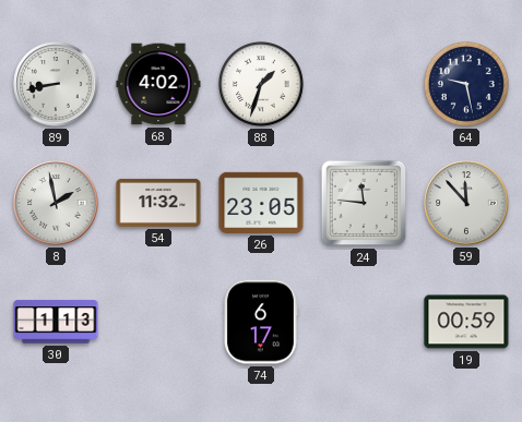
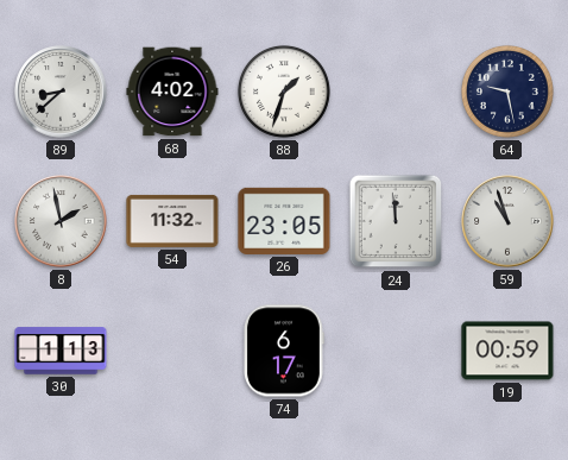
89: 8:43 -> 8:38
24: 11:46 -> 11:59
59: 11:53 -> 10:57
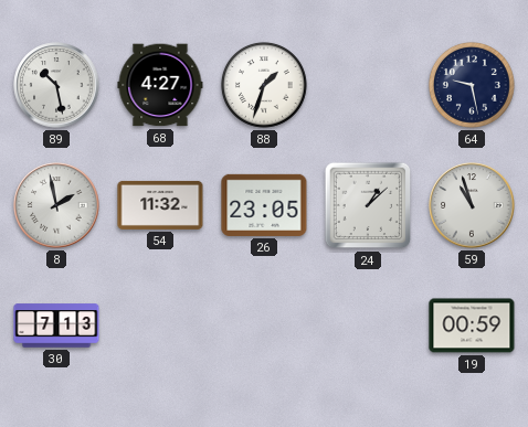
89: 8:38 -> 10:28
68: 4:02 -> 4:27
24: 11:59 -> 1:08
30: 1:13 -> 7:13
74: 6:17 -> none
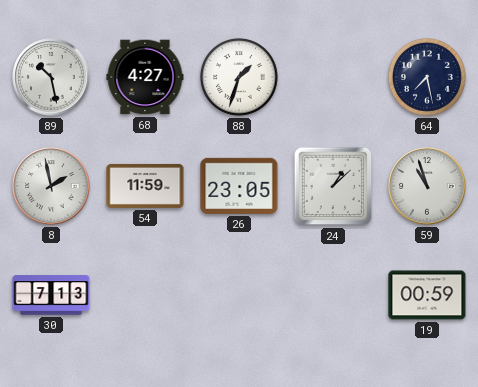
64: 9:28 -> 7:28
54: 11:32 -> 11:59
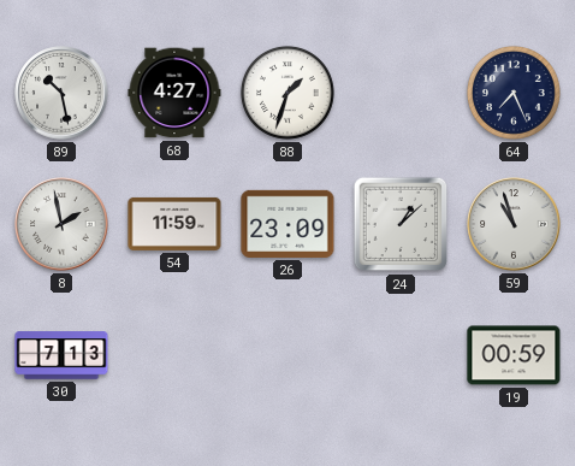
64: 7:28 -> 7:26
26: 23:05 -> 23:09
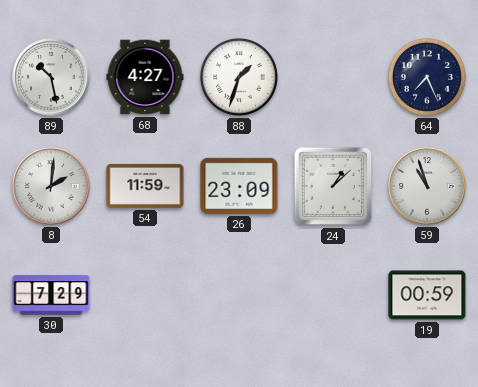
8: 1:58 -> 2:01
30: 7:13 -> 7:29
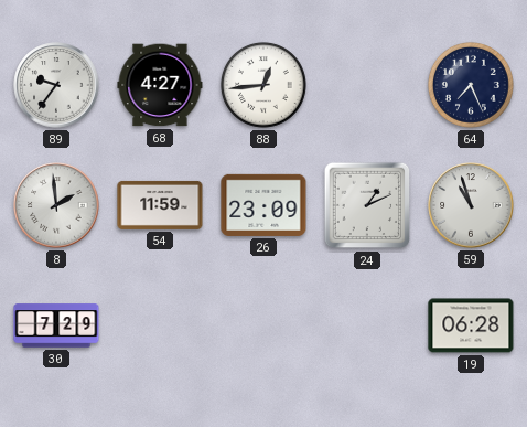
89: 10:28 -> 9:36
88: 1:33 -> 12:44
8: 2:01 -> 1:59
24: 1:08 -> 1:11
19: 00:59 -> 06:28
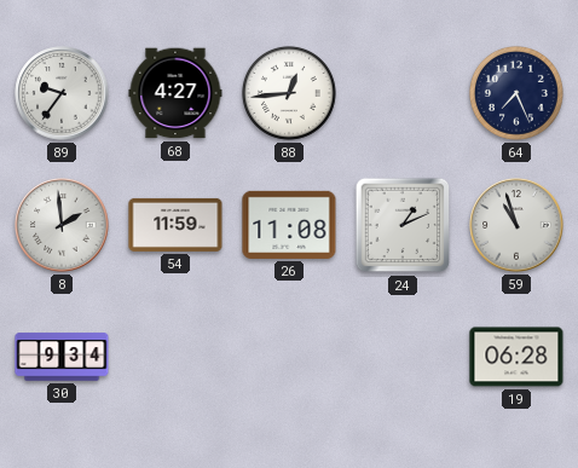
26: 23:09 -> 11:08
30: 7:29 -> 9:34
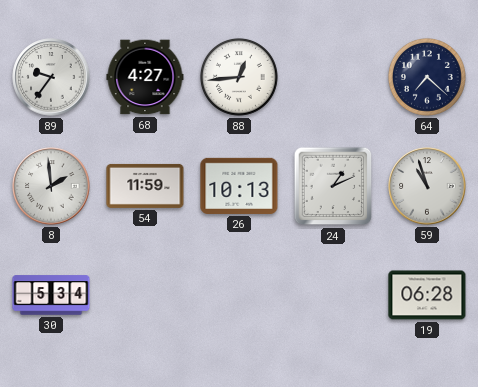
64: 7:26 -> 7:22
26: 11:08 -> 10:13
30: 9:34 -> 5:34
